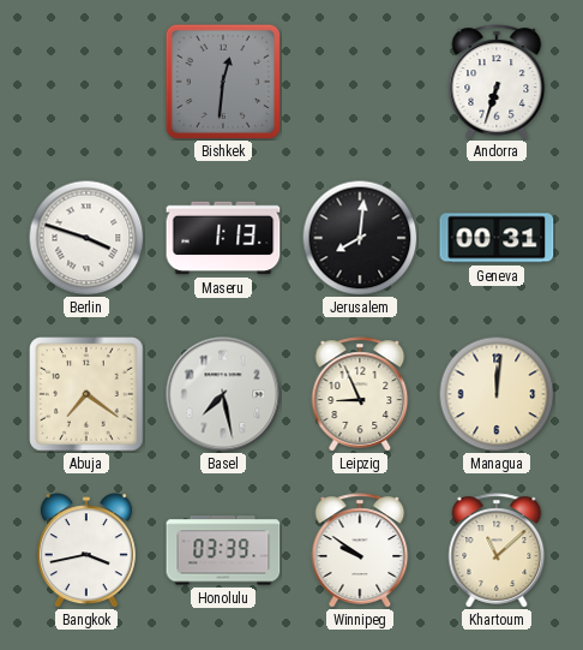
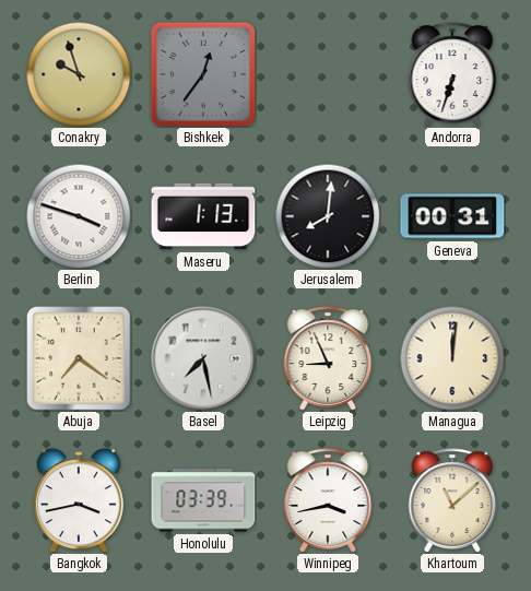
Conakry: none -> 9:57
Bishkek: 12:31 -> 12:36
Winnipeg: 9:51 -> 3:43
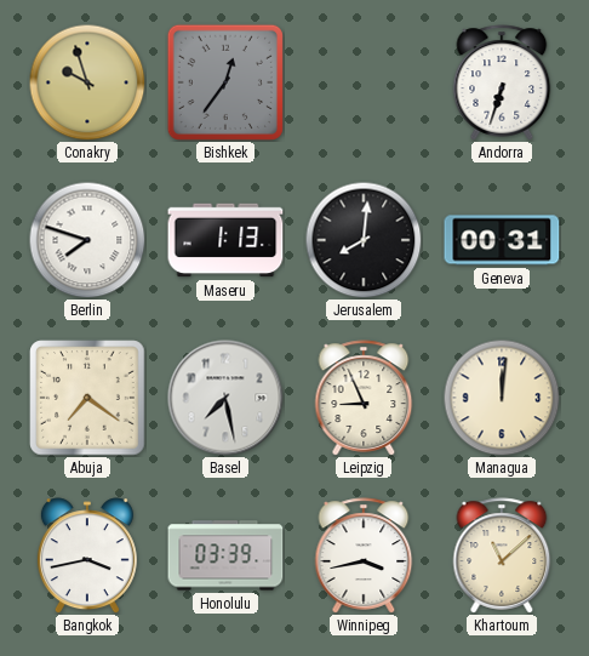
Berlin: 3:48 -> 7:48
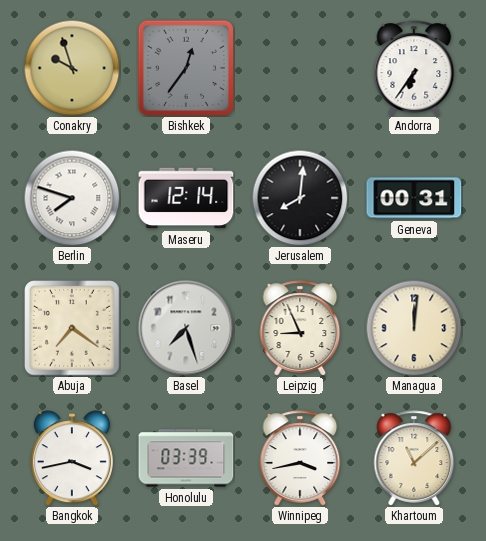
Andorra: 6:33 -> 6:36
Maseru: 1:13 -> 12:14
Basel: 7:28 -> 7:27
